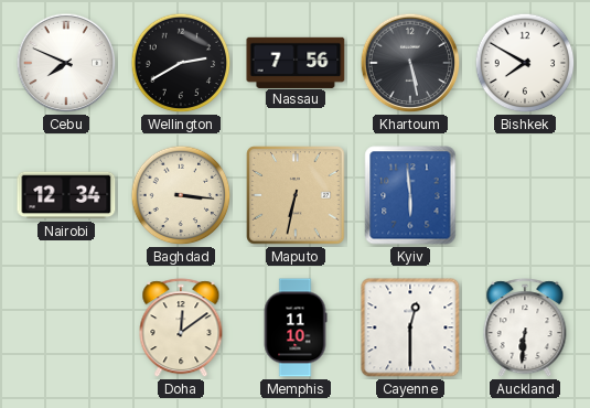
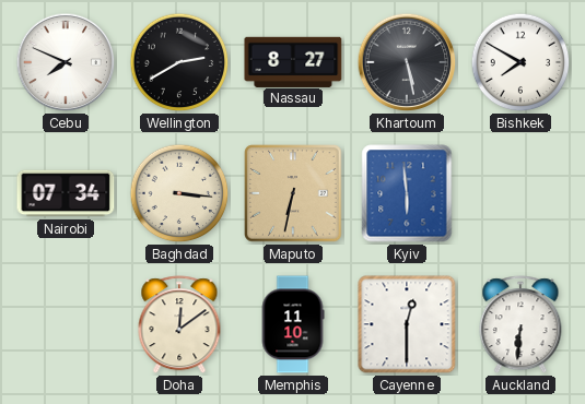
Nassau: 7:56 -> 8:27
Nairobi: 12:34 -> 07:34
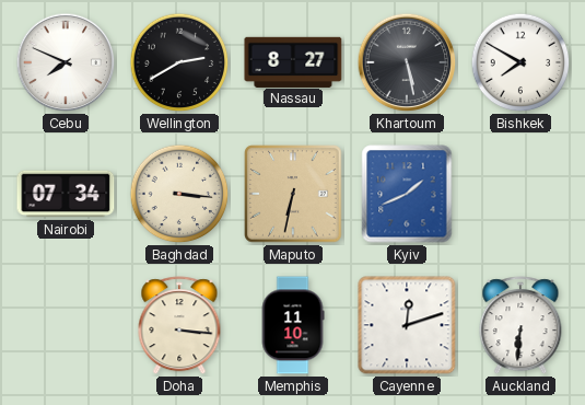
Kyiv: 5:59 -> 1:41
Doha: 12:09 -> 3:16
Cayenne: 12:30 -> 12:12
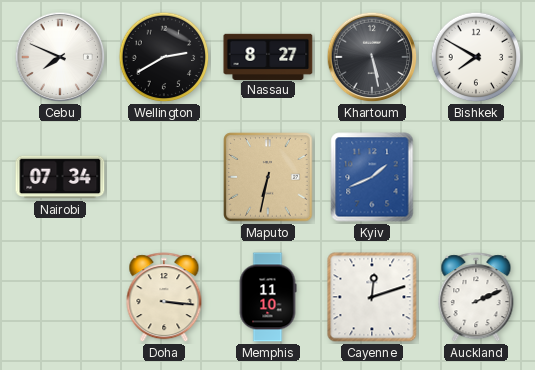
Baghdad: 3:16 -> none
Auckland: 6:31 -> 2:11
